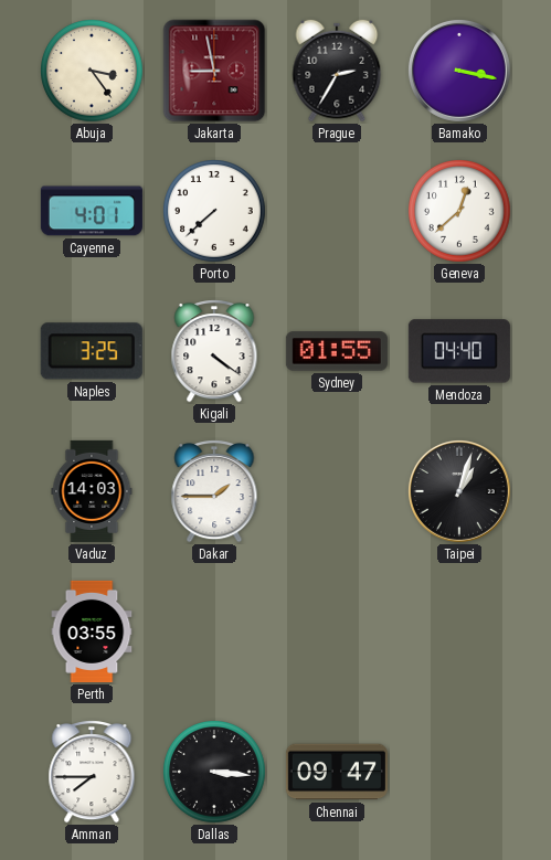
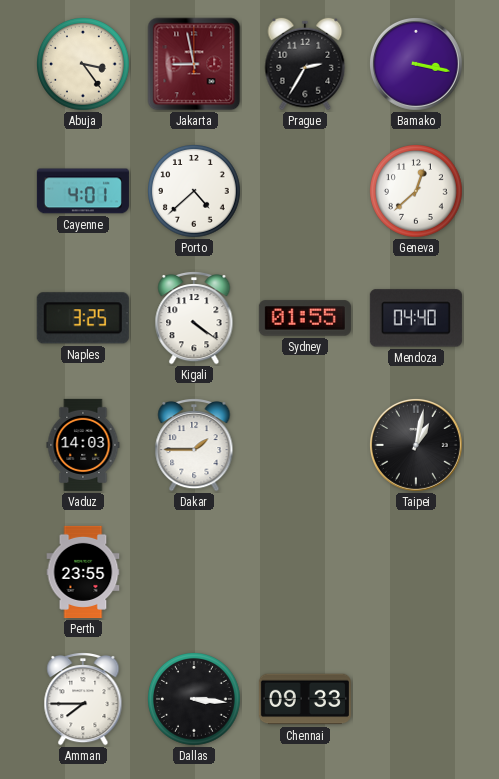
Porto: 7:38 -> 4:38
Taipei: 1:03 -> 1:02
Perth: 03:55 -> 23:55
Chennai: 09:47 -> 09:33
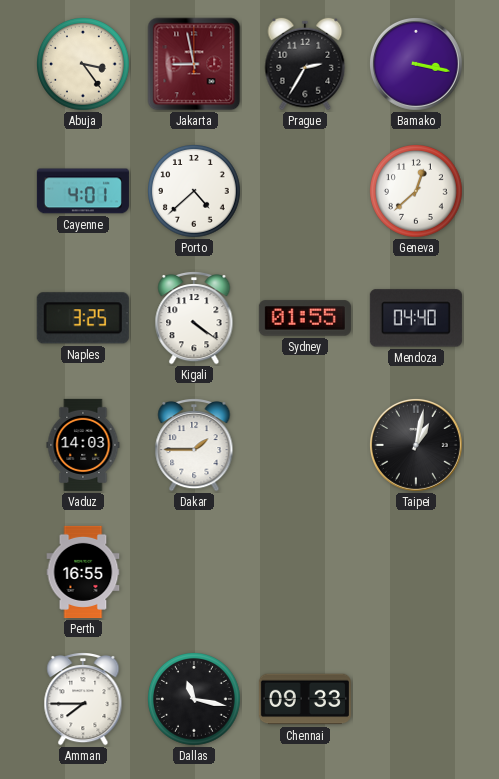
Perth: 23:55 -> 16:55
Dallas: 3:16 -> 11:17
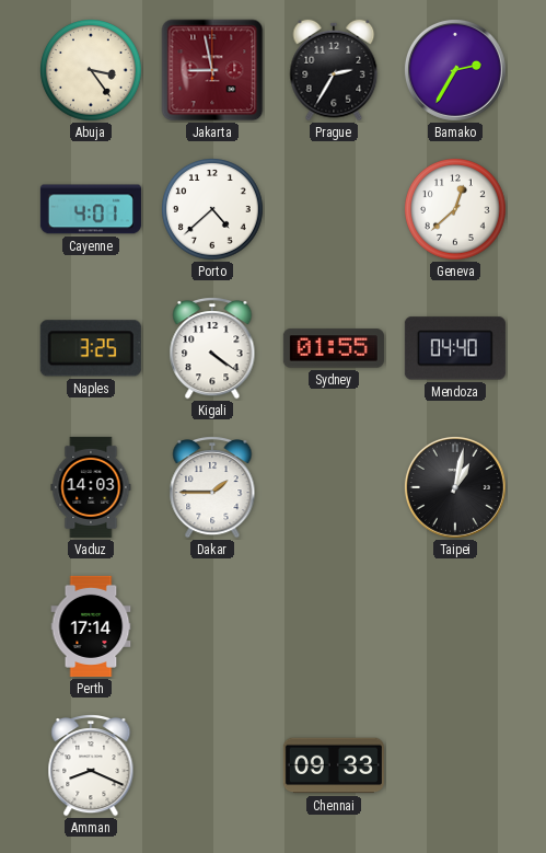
Bamako: 3:17 -> 2:35
Perth: 16:55 -> 17:14
Amman: 7:45 -> 8:19
Dallas: 11:17 -> none
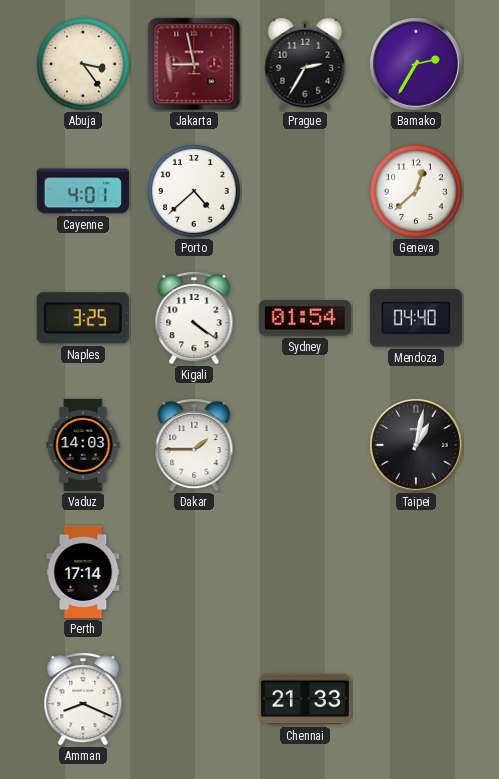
Sydney: 01:55 -> 01:54
Chennai: 09:33 -> 21:33
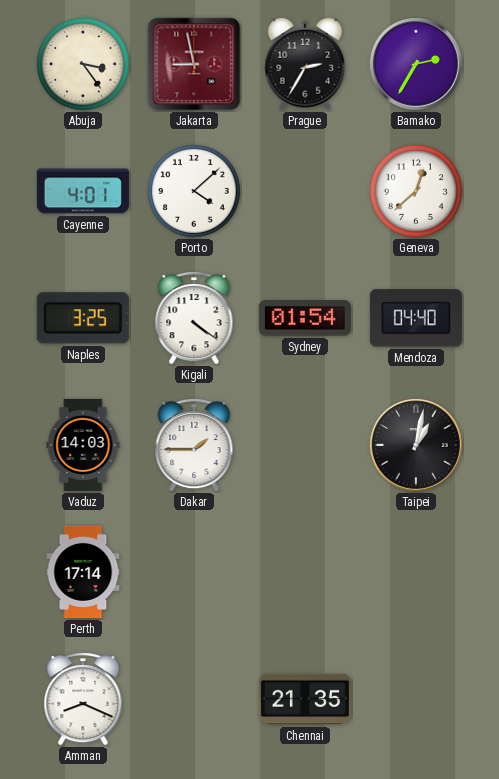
Porto: 4:38 -> 4:08
Chennai: 21:33 -> 21:35
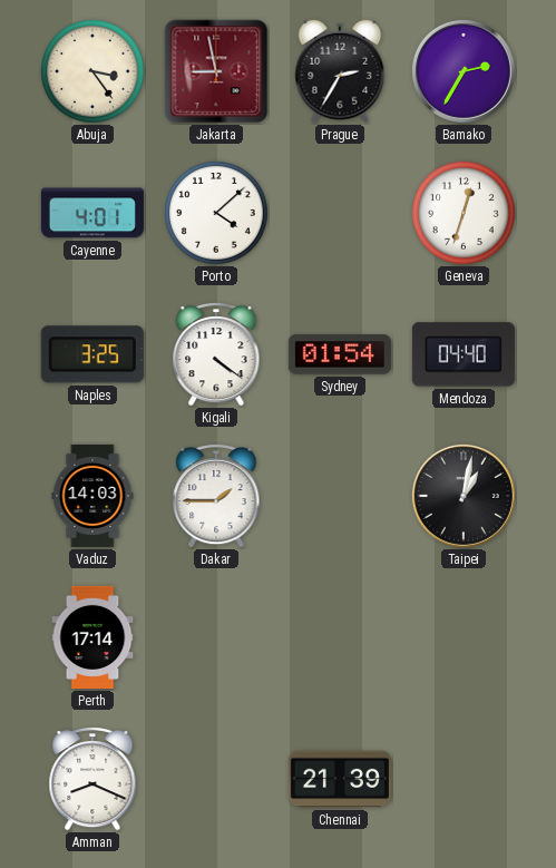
Geneva: 12:38 -> 12:33
Chennai: 21:35 -> 21:39
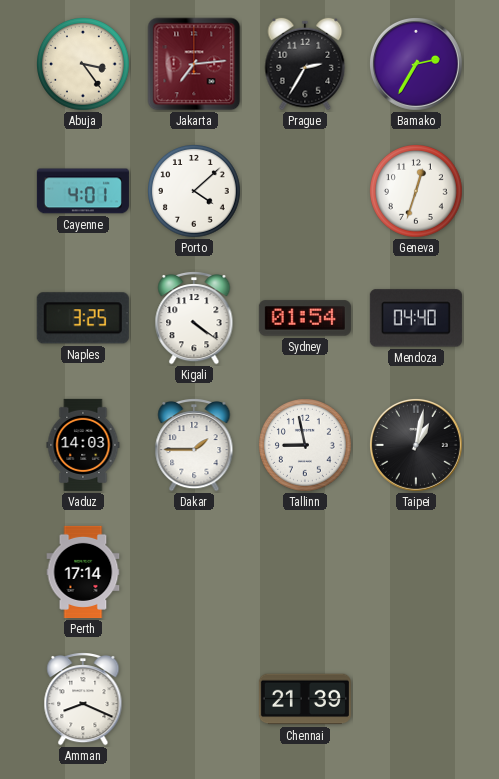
Jakarta: 8:58 -> 7:14
Tallinn: none -> 8:58
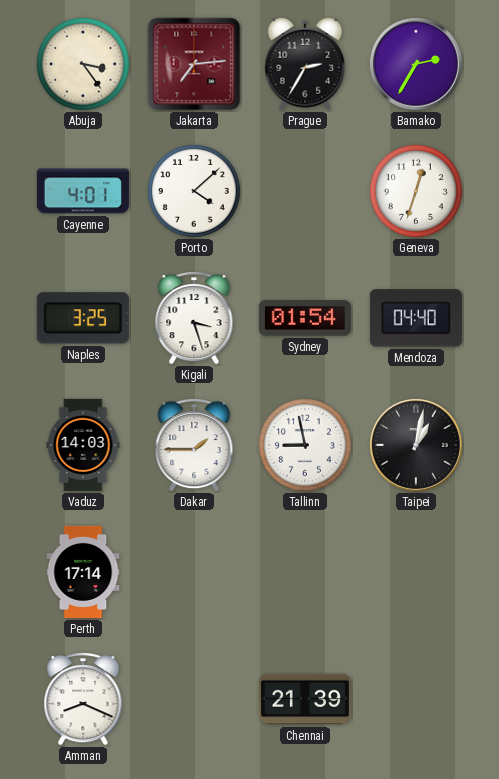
Kigali: 4:21 -> 3:27
